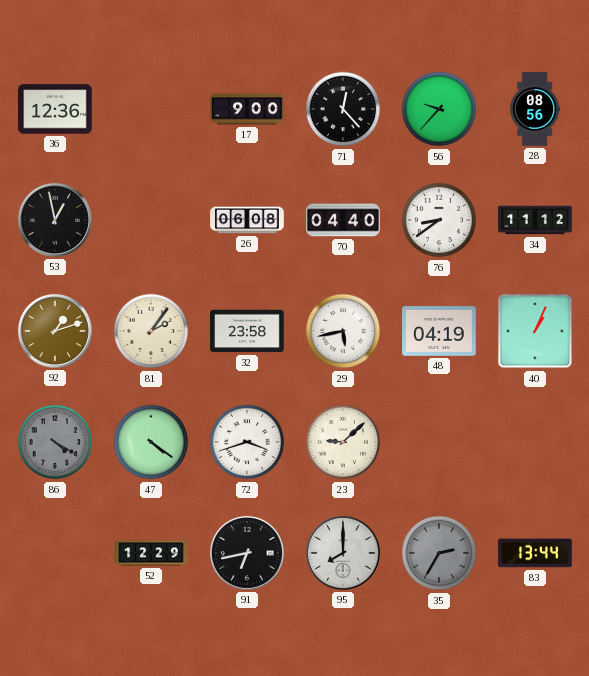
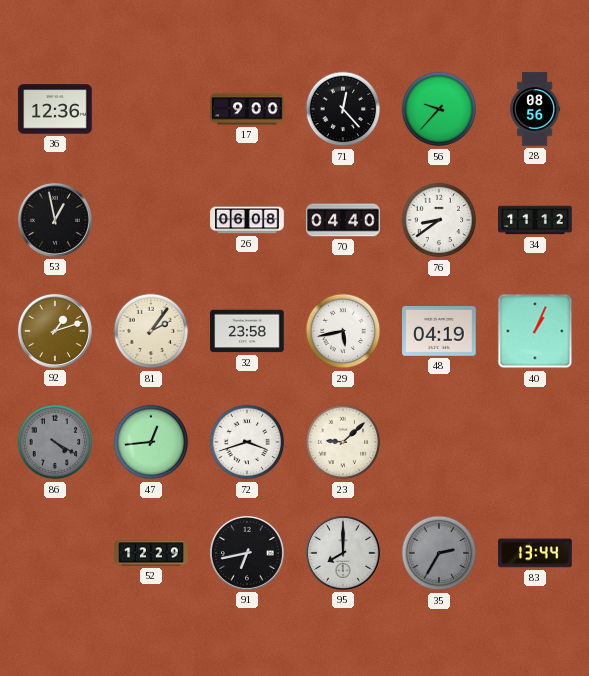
47: 4:21 -> 12:44
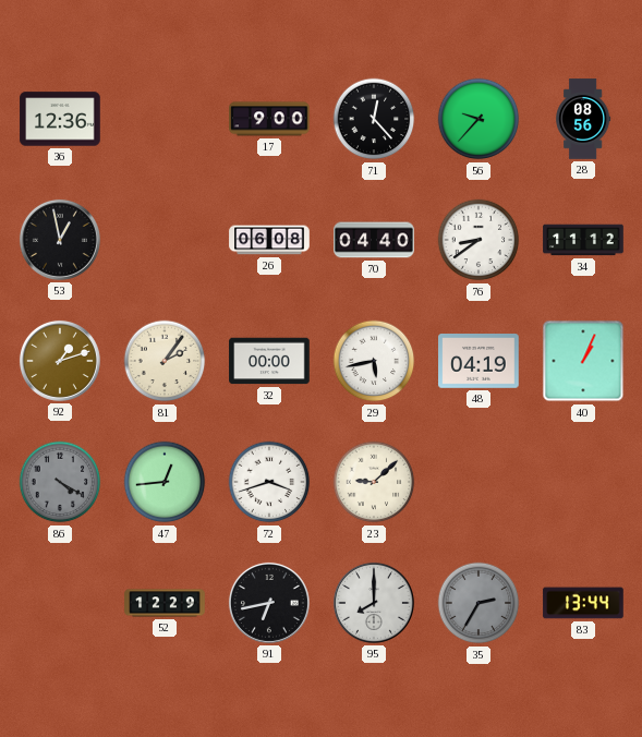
32: 23:58 -> 00:00
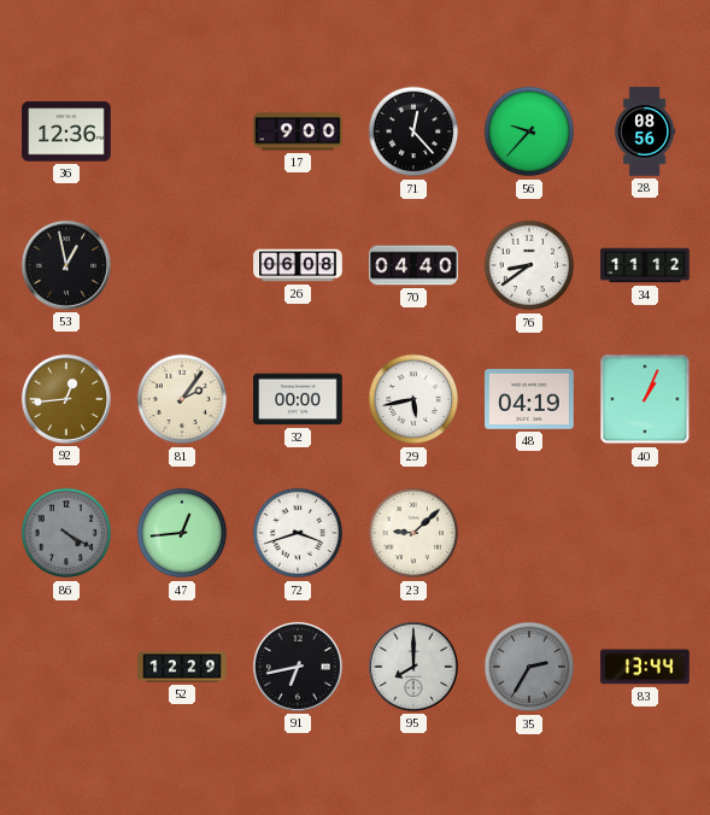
92: 1:12 -> 12:44
